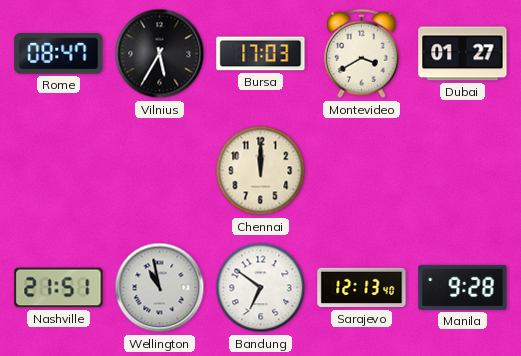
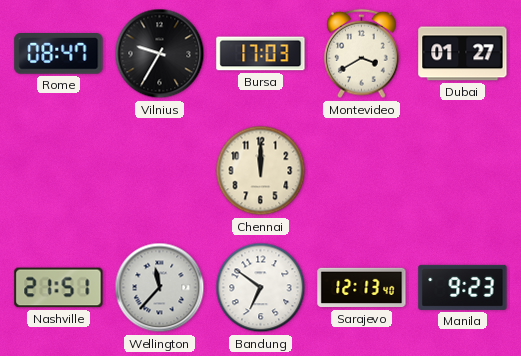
Vilnius: 5:35 -> 9:35
Wellington: 10:58 -> 11:37
Manila: 9:28 -> 9:23
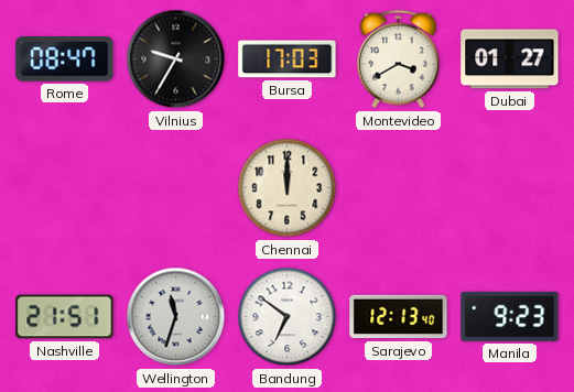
Wellington: 11:37 -> 11:33
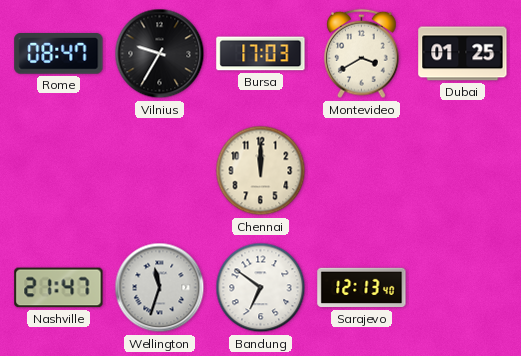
Dubai: 01:27 -> 01:25
Nashville: 21:51 -> 21:47
Manila: 9:23 -> none
